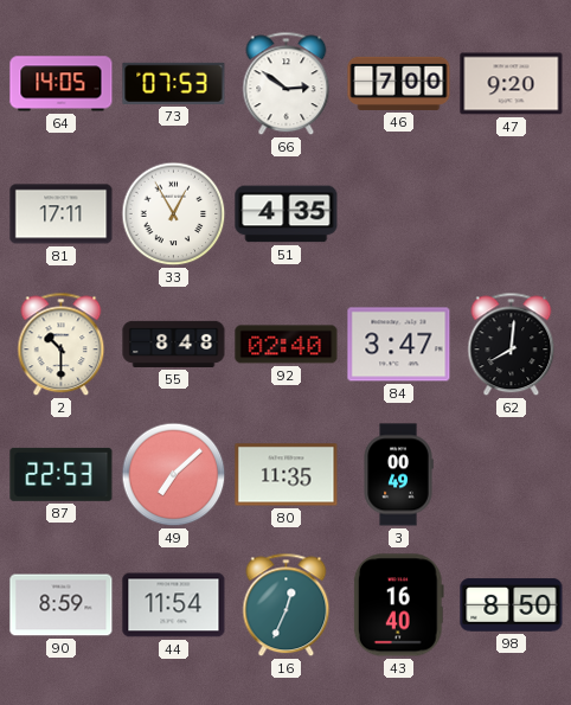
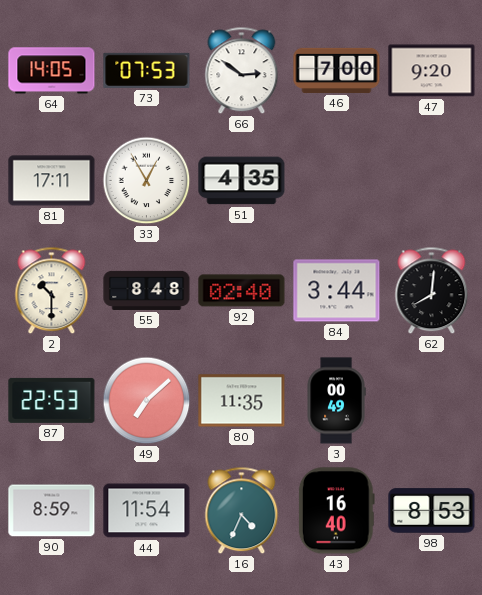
84: 3:47 -> 3:44
16: 12:34 -> 4:34
98: 8:50 -> 8:53
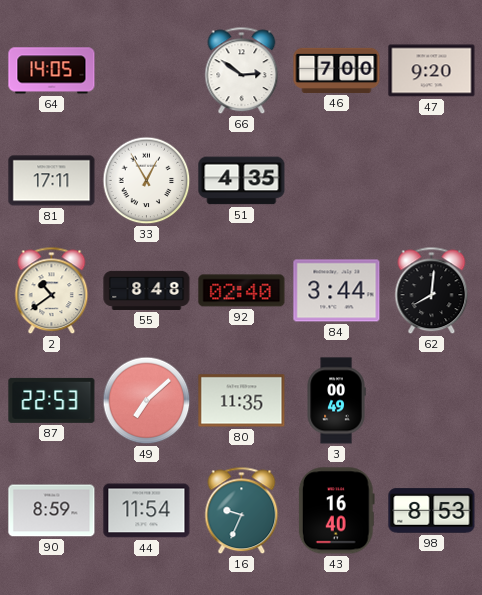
73: 07:53 -> none
2: 10:30 -> 10:39
16: 4:34 -> 9:34
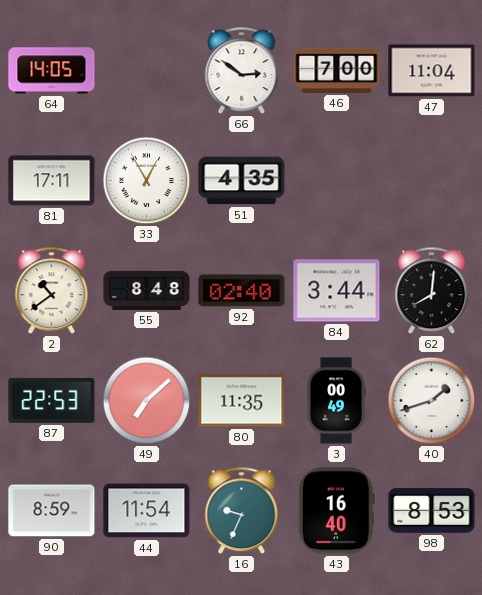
47: 9:20 -> 11:04
40: none -> 1:42
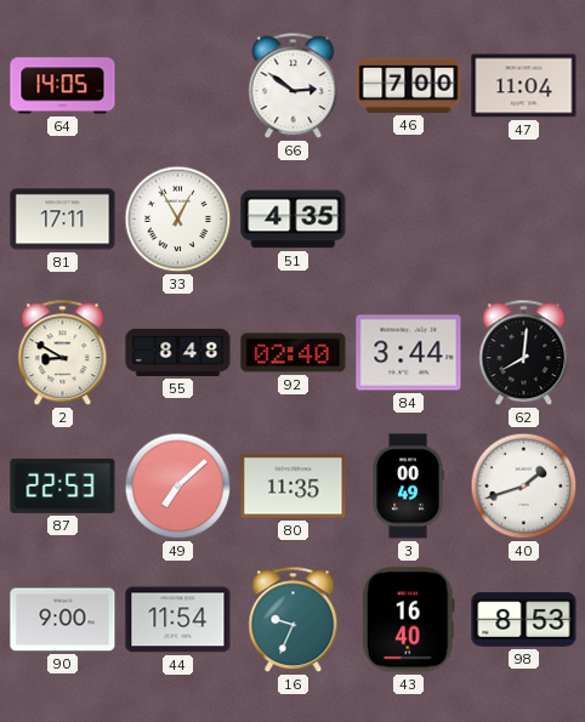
2: 10:39 -> 8:50
90: 8:59 -> 9:00
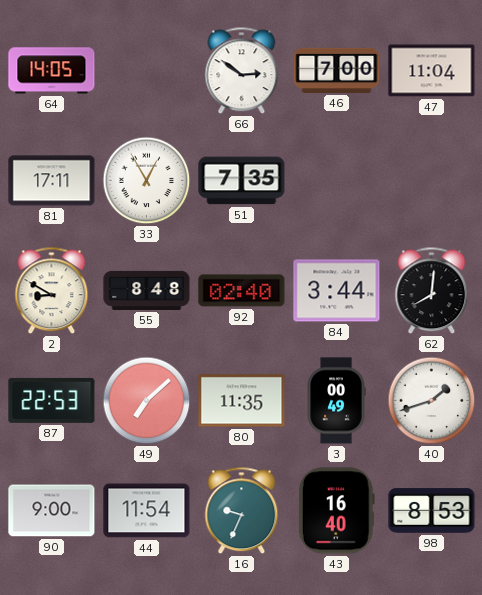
51: 4:35 -> 7:35
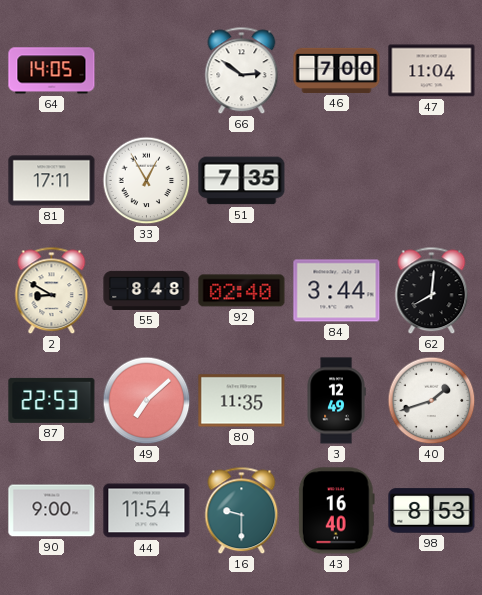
3: 00:49 -> 12:49
16: 9:34 -> 9:30
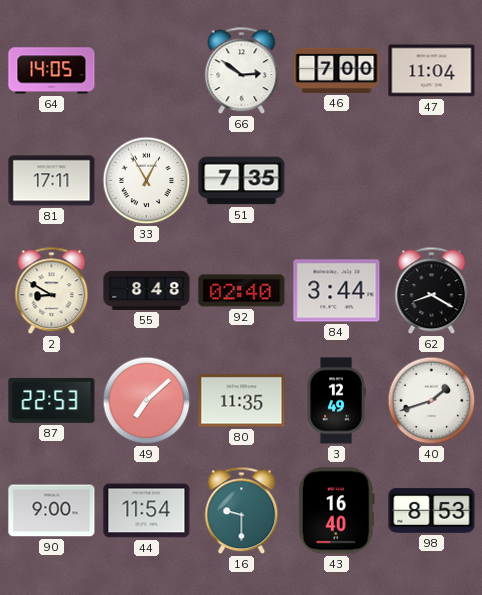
62: 8:01 -> 8:20
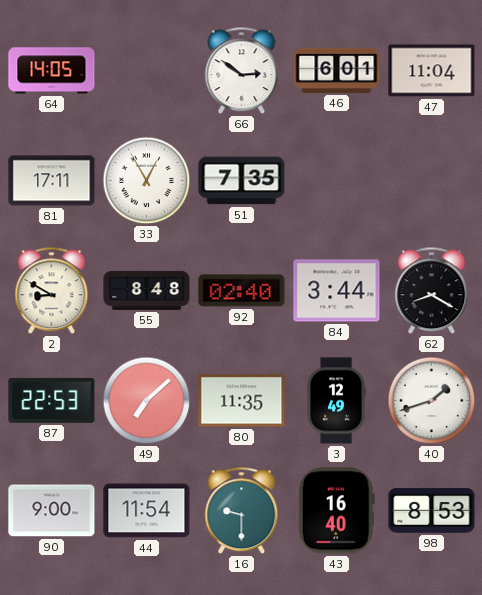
46: 7:00 -> 6:01
